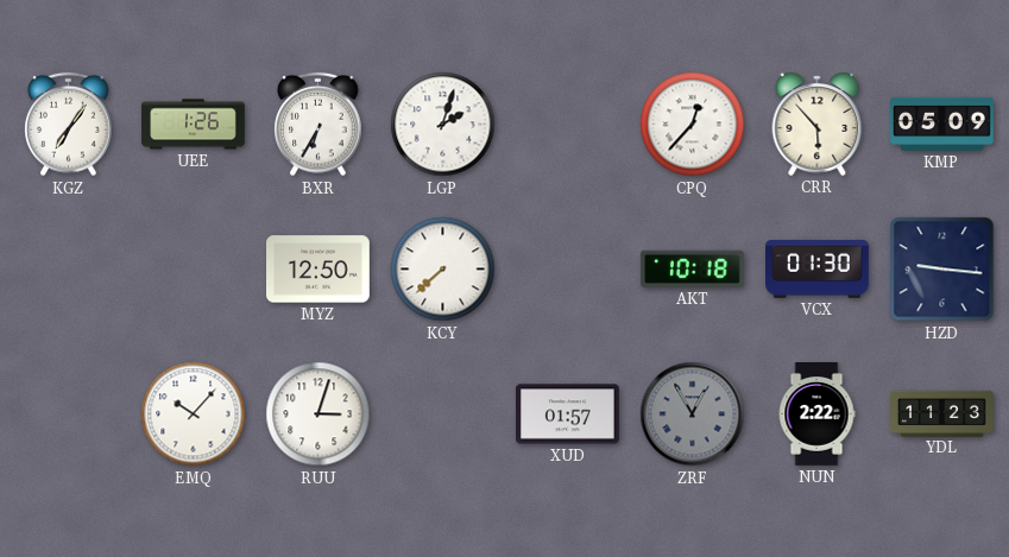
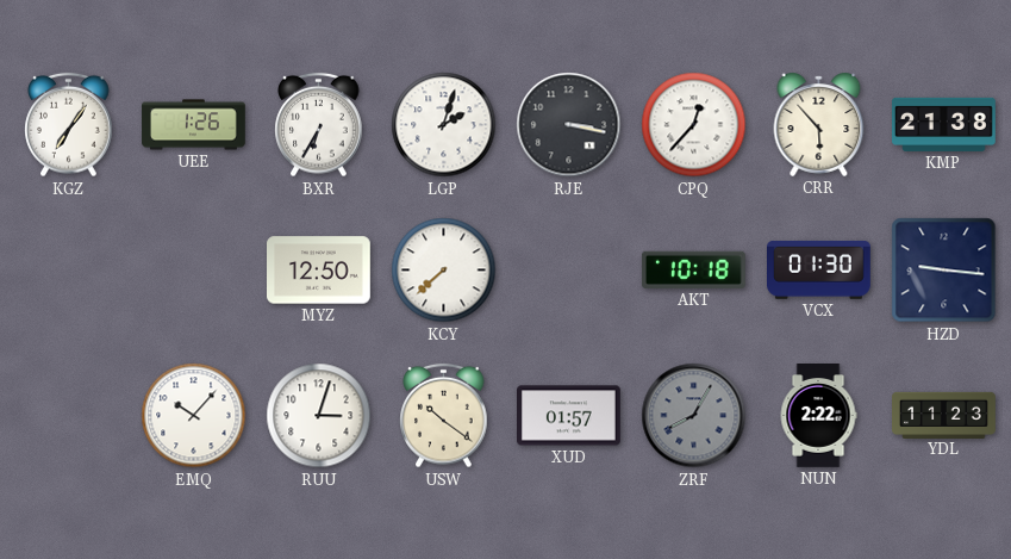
RJE: none -> 3:17
KMP: 05:09 -> 21:38
USW: none -> 10:21
ZRF: 12:55 -> 8:05
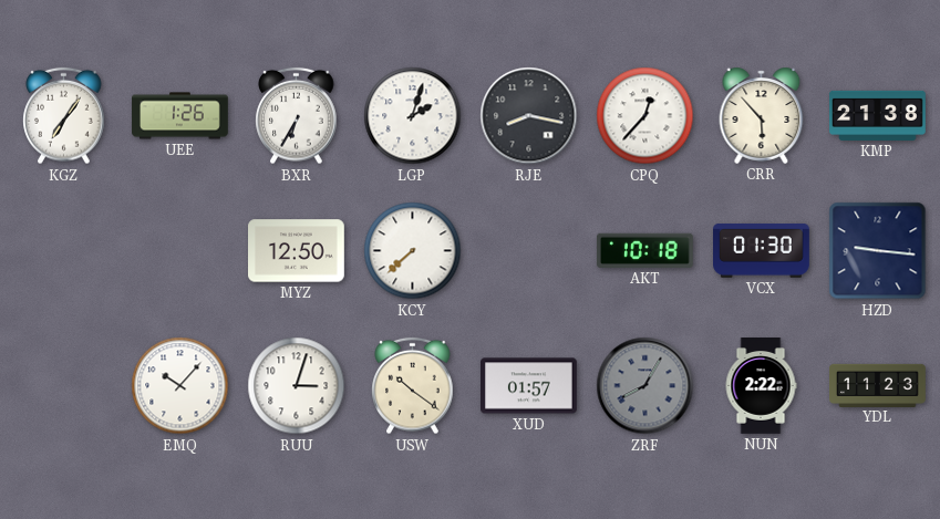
RJE: 3:17 -> 8:17
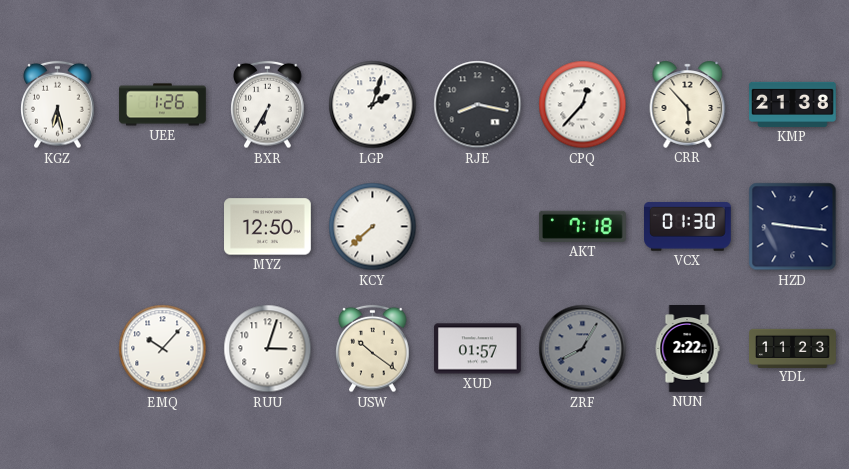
KGZ: 7:06 -> 6:28
AKT: 10:18 -> 7:18
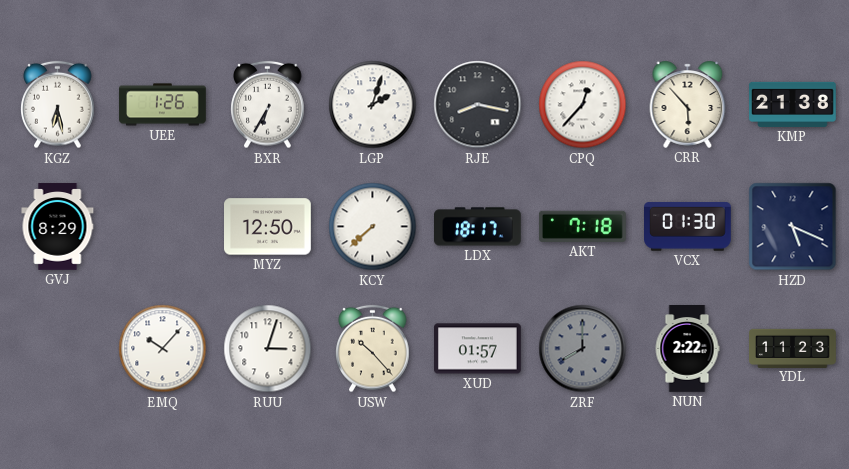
GVJ: none -> 8:29
LDX: none -> 18:17
HZD: 9:16 -> 5:19
USW: 10:21 -> 10:23
ZRF: 8:05 -> 8:00
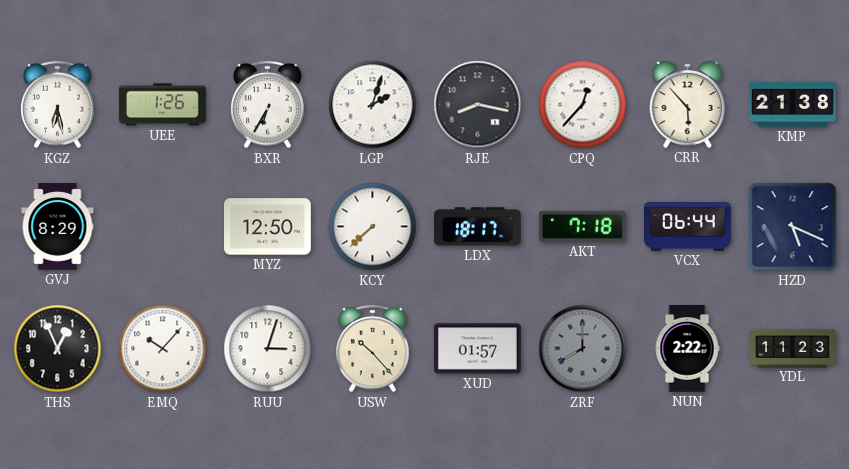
VCX: 01:30 -> 06:44
THS: none -> 12:56
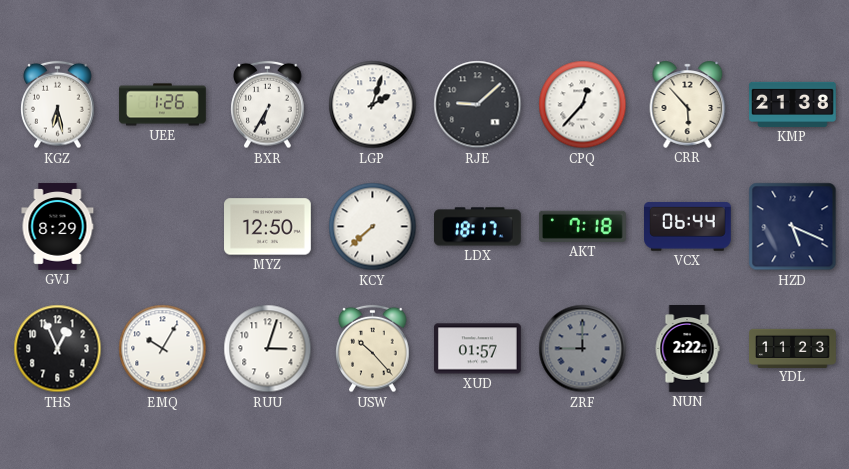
RJE: 8:17 -> 9:08
EMQ: 10:07 -> 10:05
ZRF: 8:00 -> 9:00
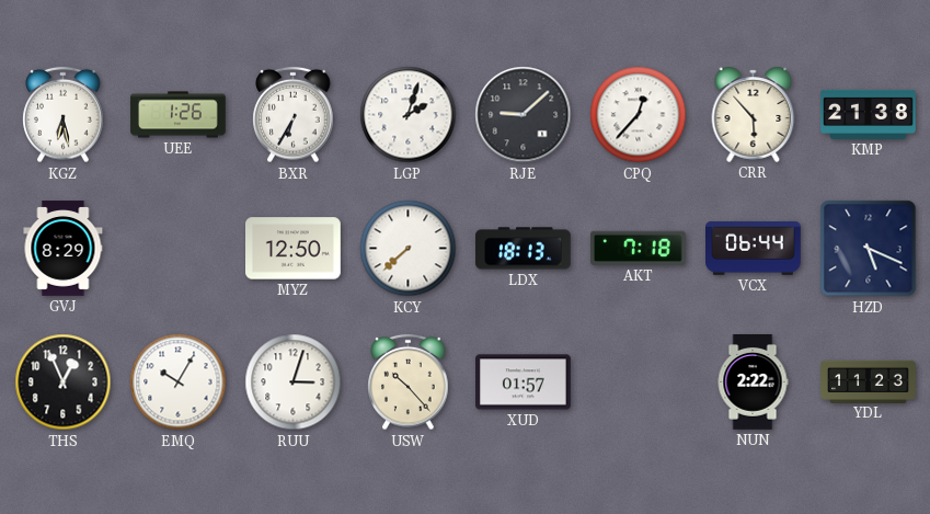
LDX: 18:17 -> 18:13
ZRF: 9:00 -> none
